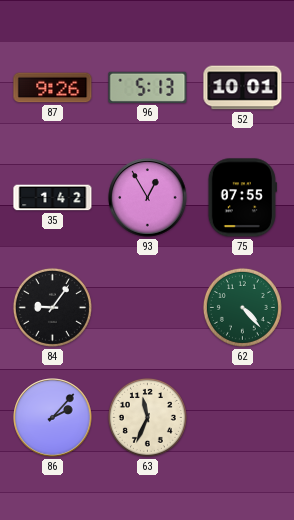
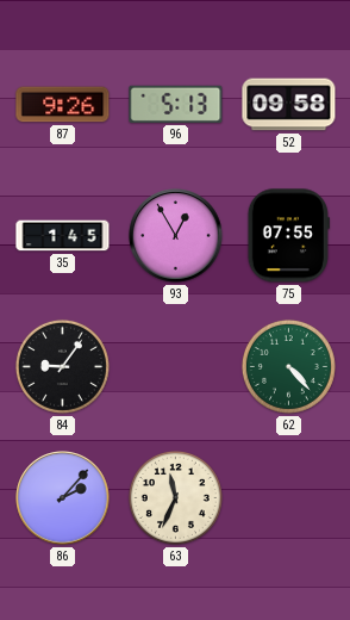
52: 10:01 -> 09:58
35: 1:42 -> 1:45
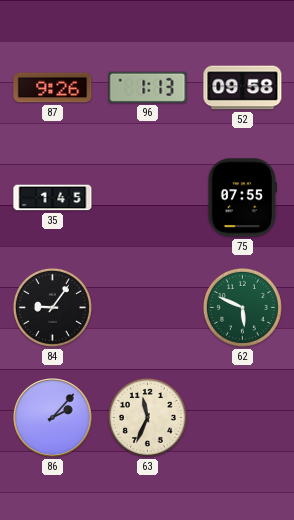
96: 5:13 -> 1:13
93: 12:55 -> none
62: 4:23 -> 5:49
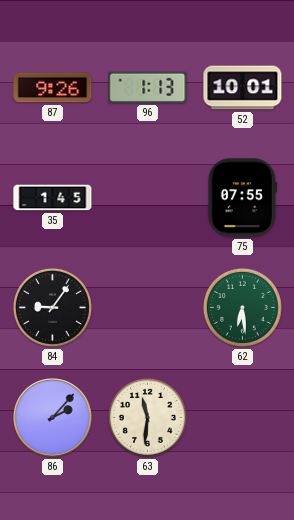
52: 09:58 -> 10:01
62: 5:49 -> 6:29
63: 11:34 -> 11:31
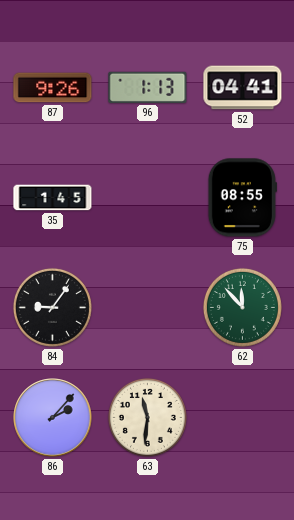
52: 10:01 -> 04:41
75: 07:55 -> 08:55
62: 6:29 -> 11:53
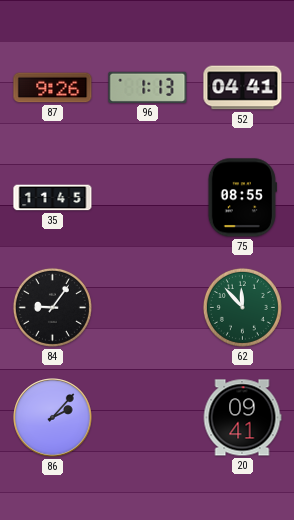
35: 1:45 -> 11:45
63: 11:31 -> none
20: none -> 09:41
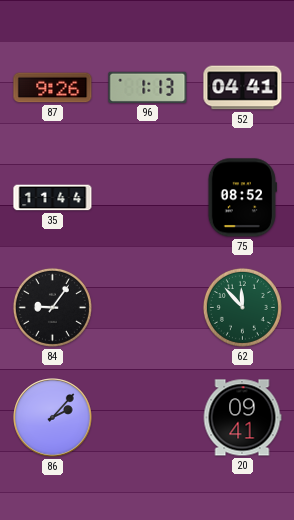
35: 11:45 -> 11:44
75: 08:55 -> 08:52
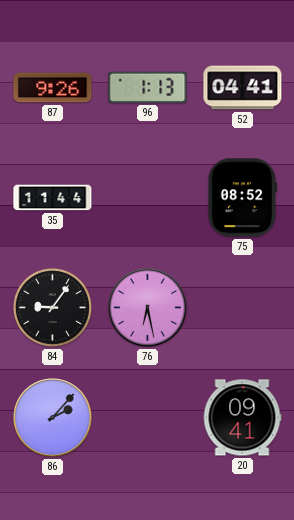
76: none -> 6:28
62: 11:53 -> none
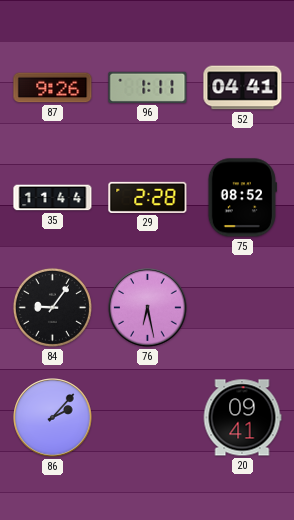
96: 1:13 -> 1:11
29: none -> 2:28
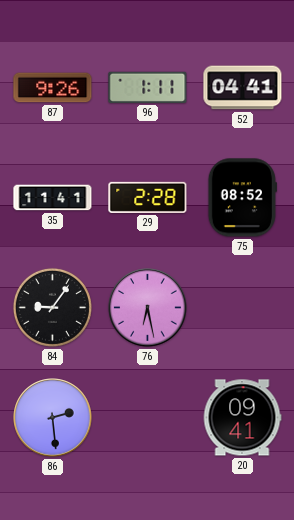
35: 11:44 -> 11:41
86: 2:07 -> 2:29
